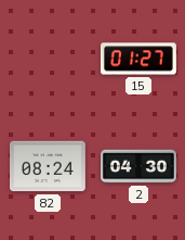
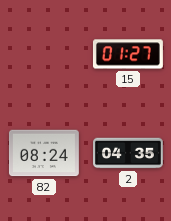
2: 04:30 -> 04:35
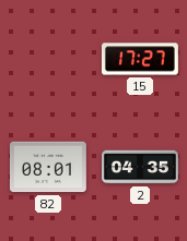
15: 01:27 -> 17:27
82: 08:24 -> 08:01
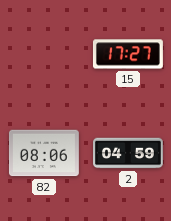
82: 08:01 -> 08:06
2: 04:35 -> 04:59
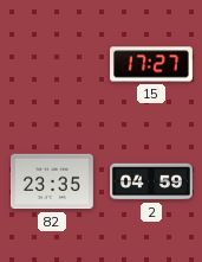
82: 08:06 -> 23:35
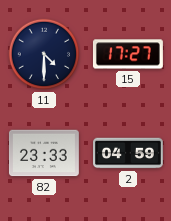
11: none -> 4:30
82: 23:35 -> 23:33
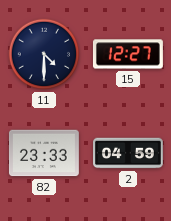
15: 17:27 -> 12:27
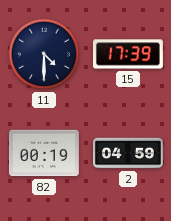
15: 12:27 -> 17:39
82: 23:33 -> 00:19
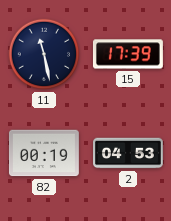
11: 4:30 -> 11:28
2: 04:59 -> 04:53
